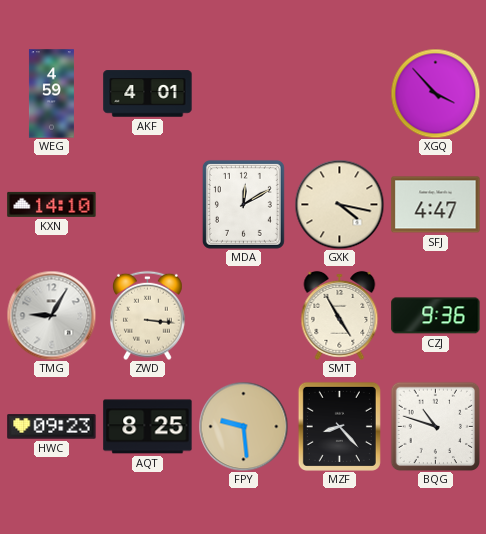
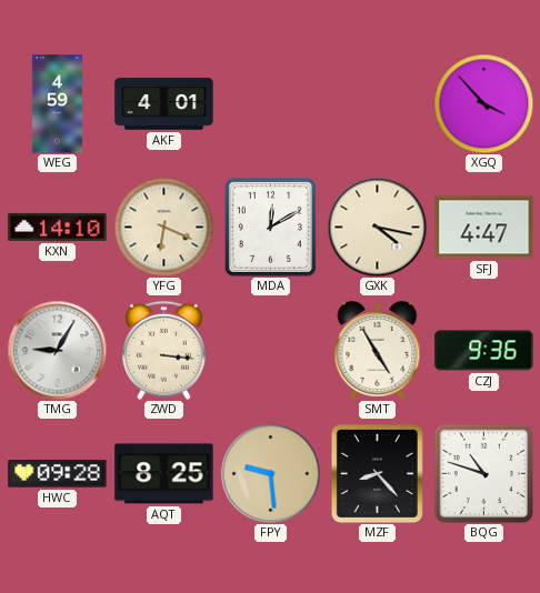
YFG: none -> 6:19
HWC: 09:23 -> 09:28
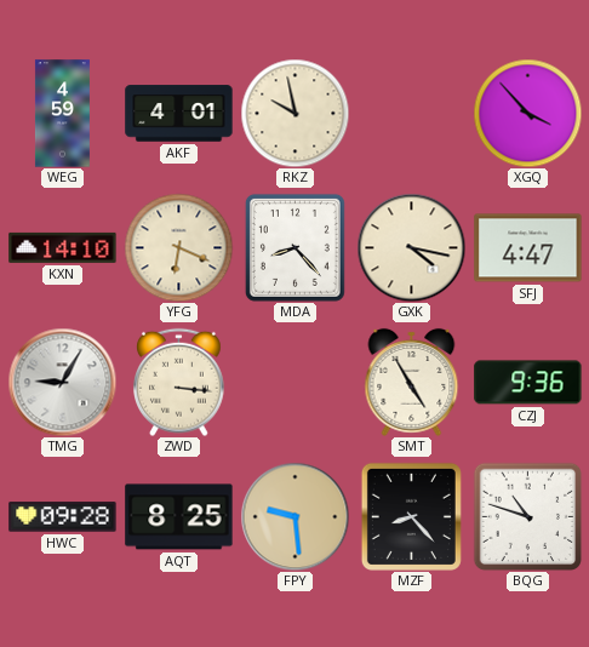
RKZ: none -> 9:58
MDA: 12:10 -> 8:23
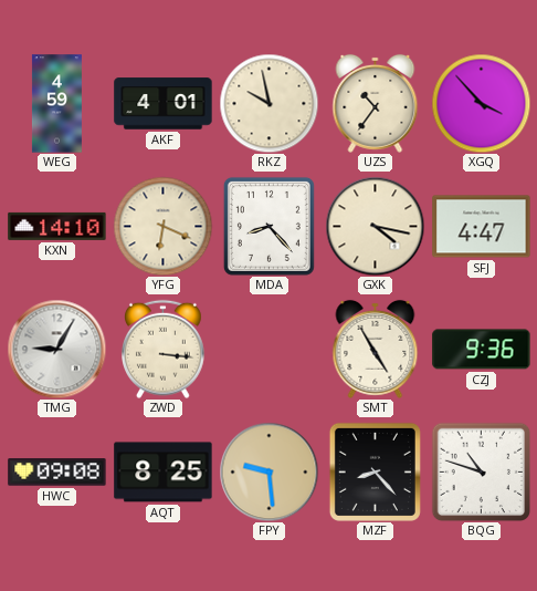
UZS: none -> 10:36
HWC: 09:28 -> 09:08
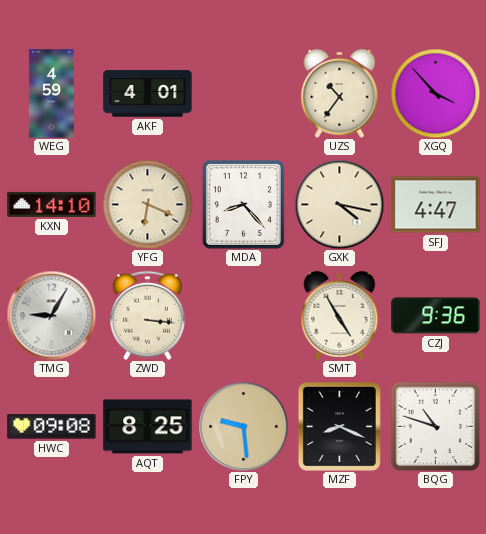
RKZ: 9:58 -> none
MZF: 8:23 -> 8:19
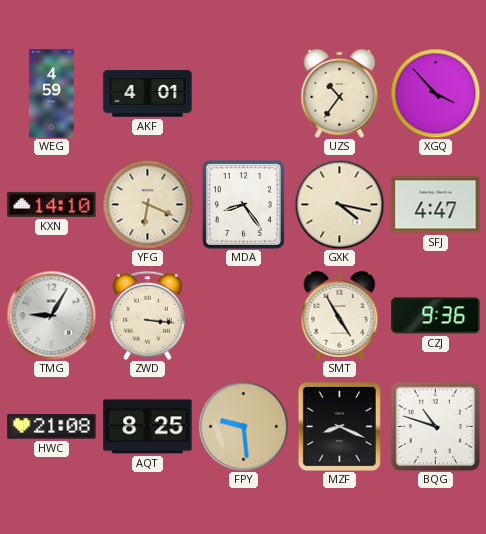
MDA: 8:23 -> 8:24
HWC: 09:08 -> 21:08
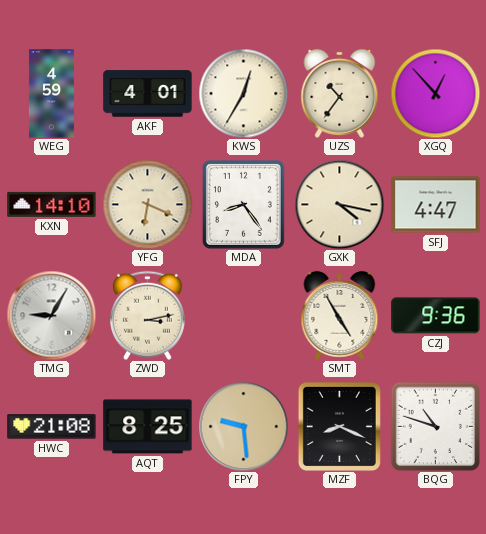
KWS: none -> 12:35
XGQ: 3:53 -> 12:53
ZWD: 3:16 -> 3:13
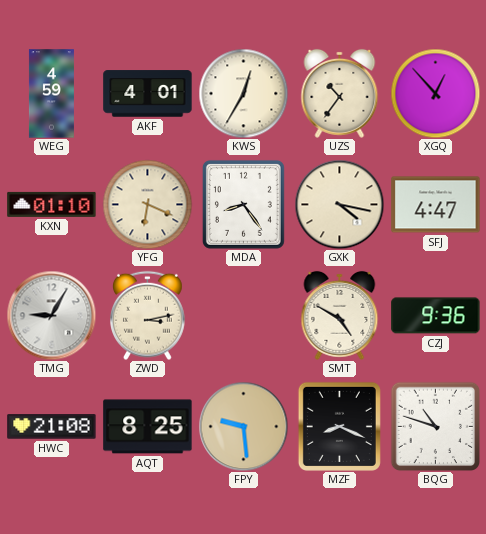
KXN: 14:10 -> 01:10
SMT: 4:55 -> 4:50
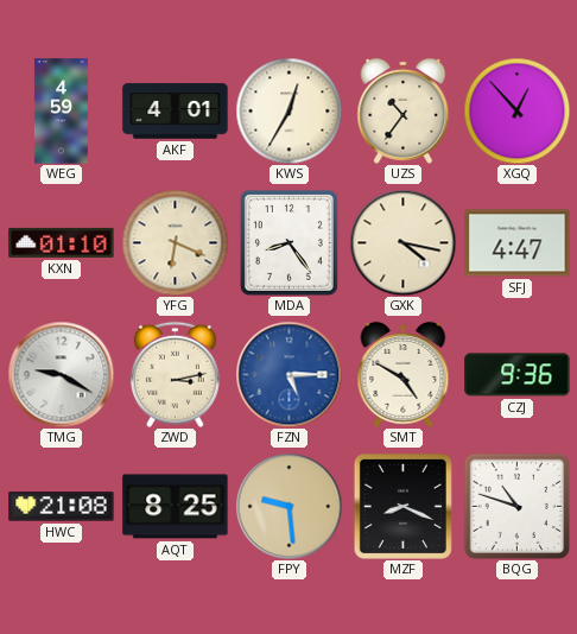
TMG: 9:05 -> 9:20
FZN: none -> 5:15
